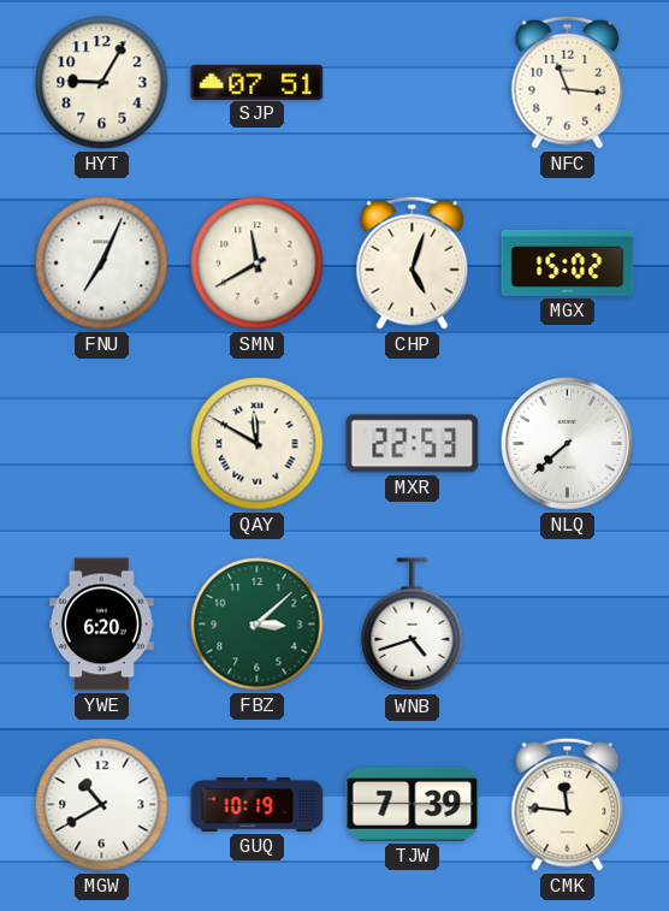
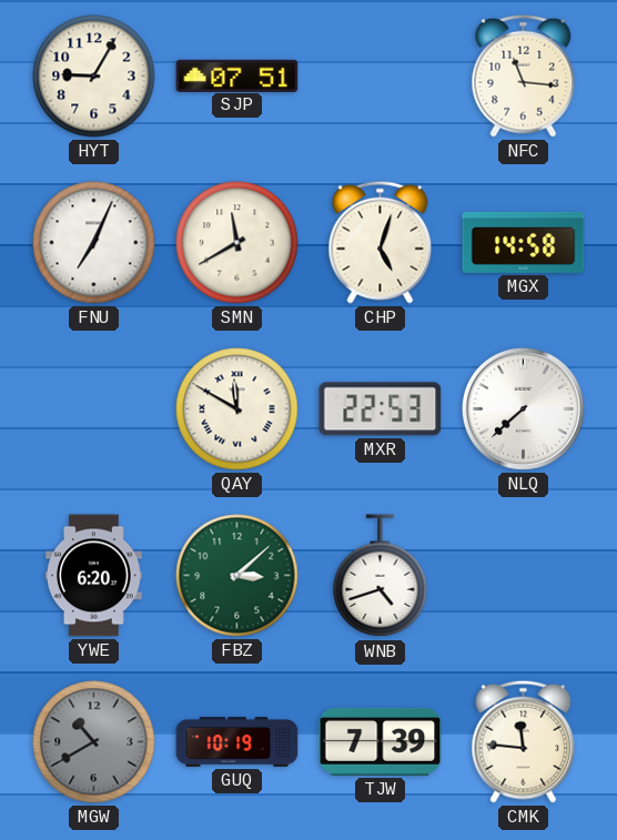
MGX: 15:02 -> 14:58
MGW dial: white -> grey
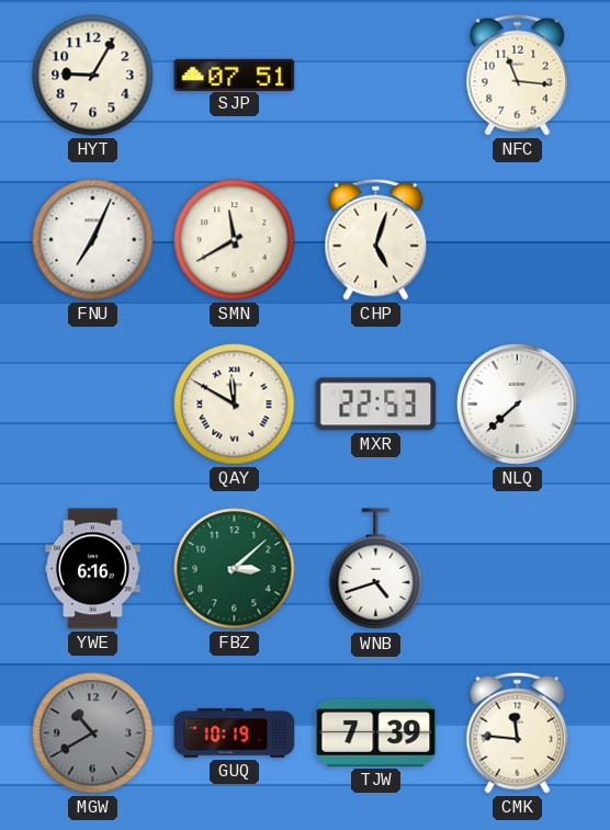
MGX: 14:58 -> none
YWE: 6:20 -> 6:16
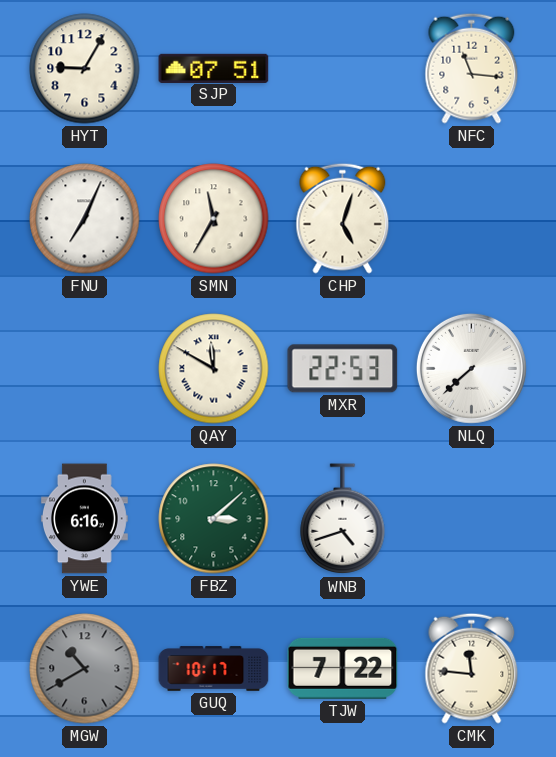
SMN: 11:40 -> 11:35
GUQ: 10:19 -> 10:17
TJW: 7:39 -> 7:22
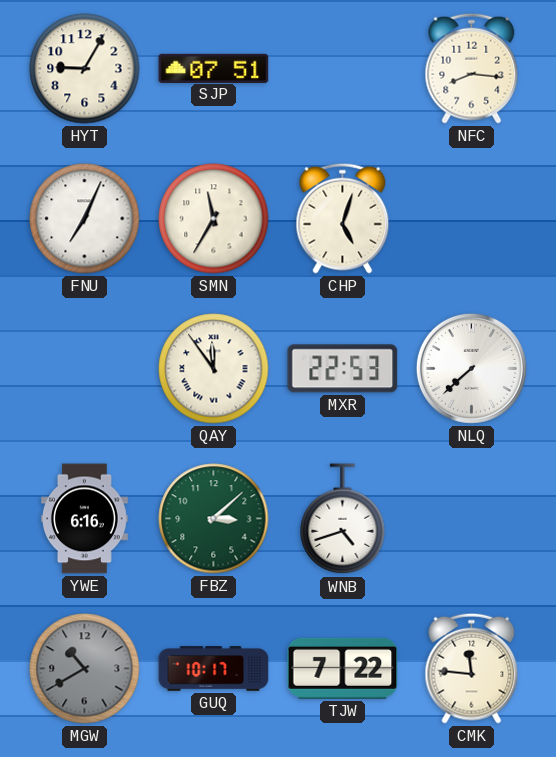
NFC: 11:16 -> 8:16
QAY: 11:50 -> 11:54
